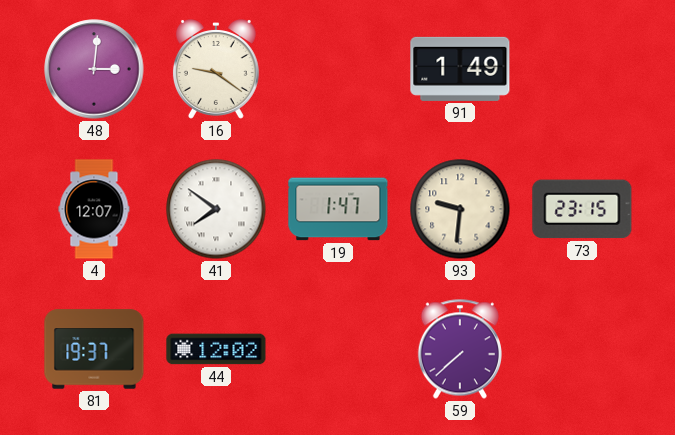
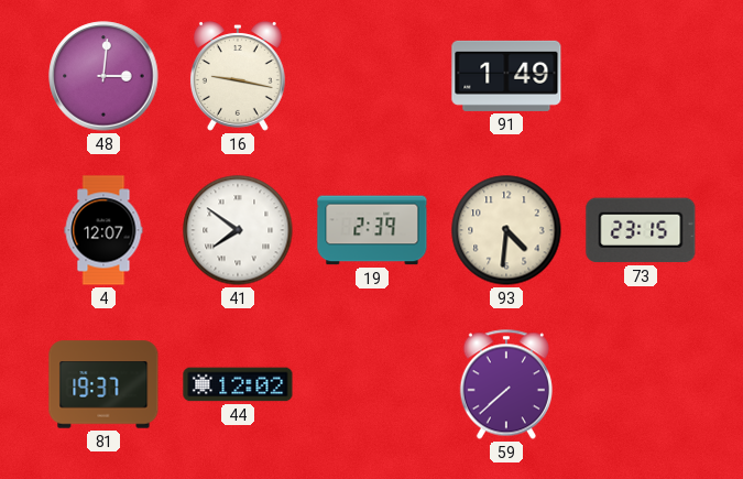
16: 9:21 -> 9:17
19: 1:47 -> 2:39
93: 9:31 -> 4:31
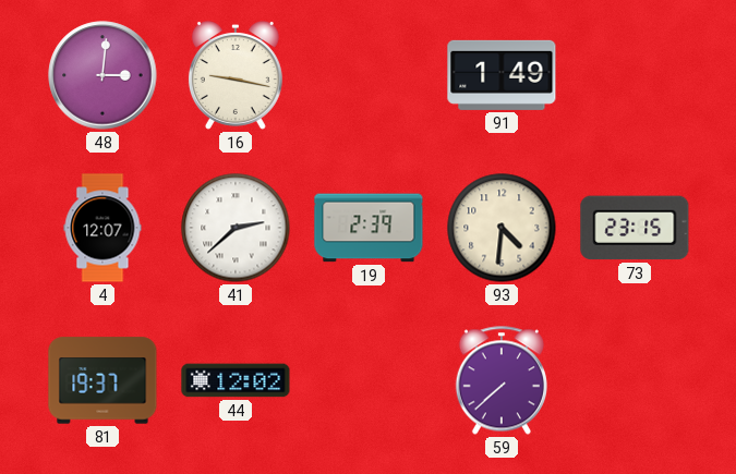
41: 7:51 -> 2:38
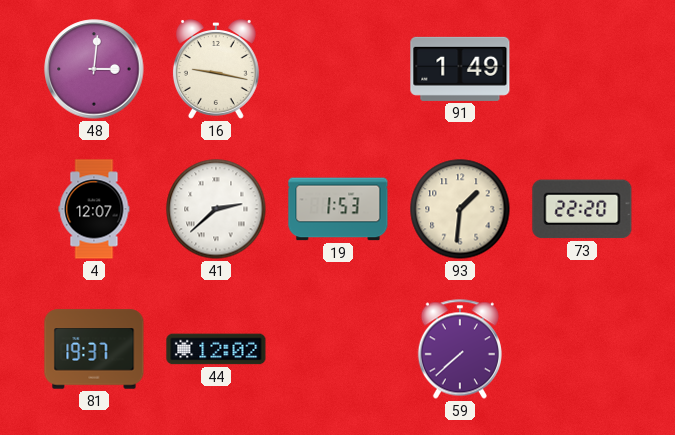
19: 2:39 -> 1:53
93: 4:31 -> 1:31
73: 23:15 -> 22:20
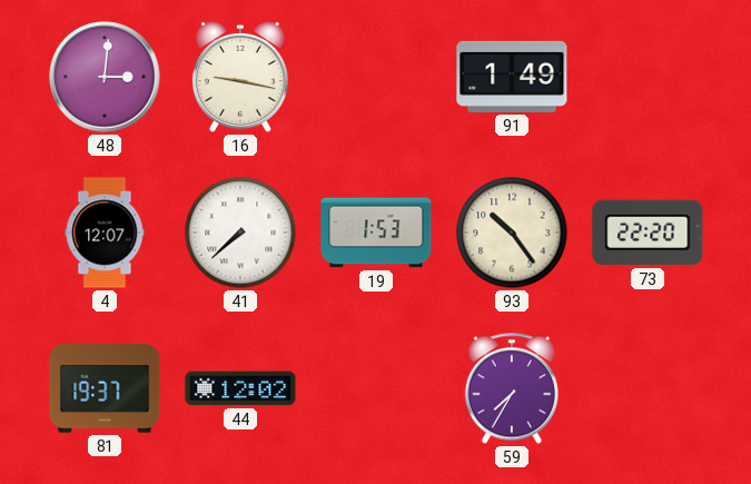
41: 2:38 -> 7:38
93: 1:31 -> 10:24
59: 7:38 -> 7:35
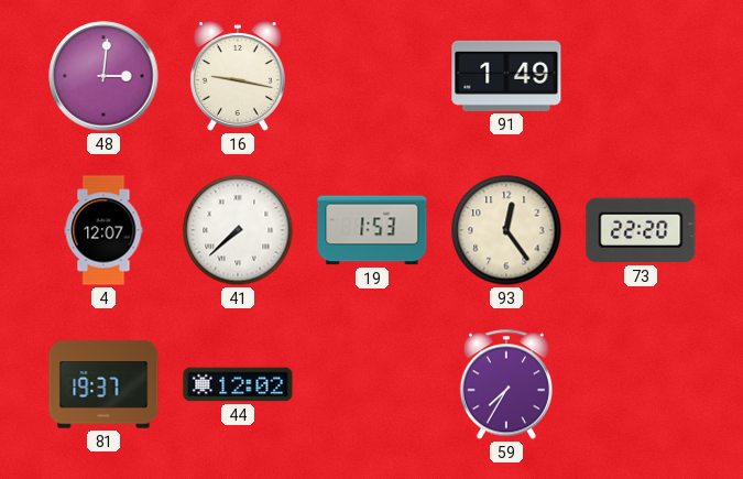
93: 10:24 -> 12:24
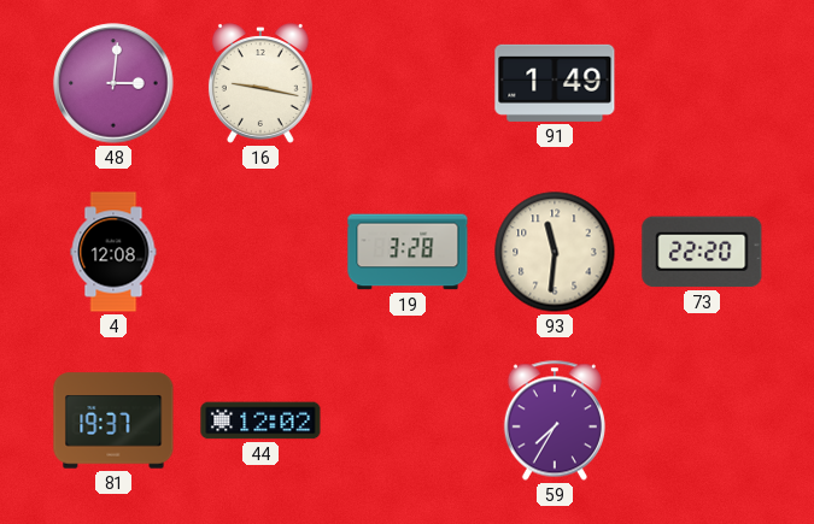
4: 12:07 -> 12:08
41: 7:38 -> none
19: 1:53 -> 3:28
93: 12:24 -> 11:31
